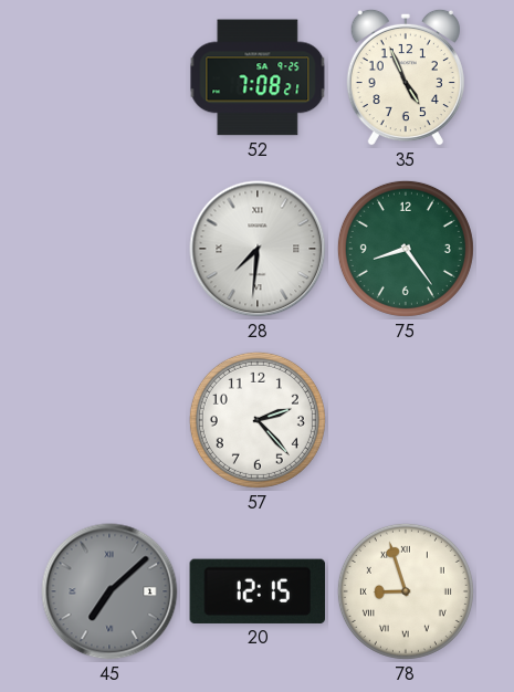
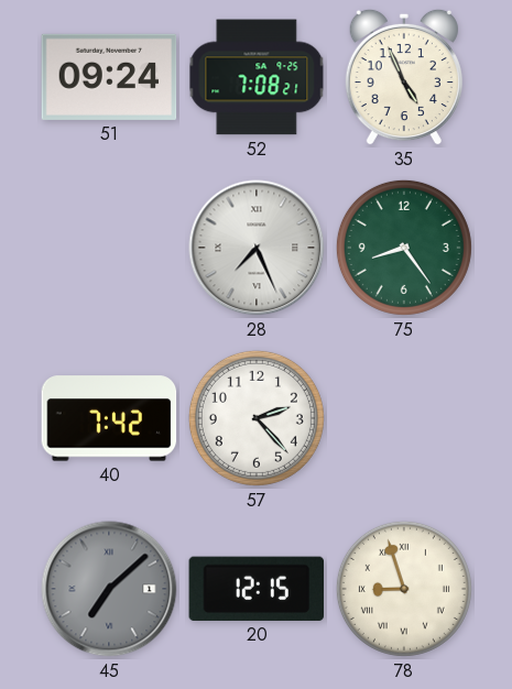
51: none -> 09:24
28: 7:31 -> 7:26
40: none -> 7:42
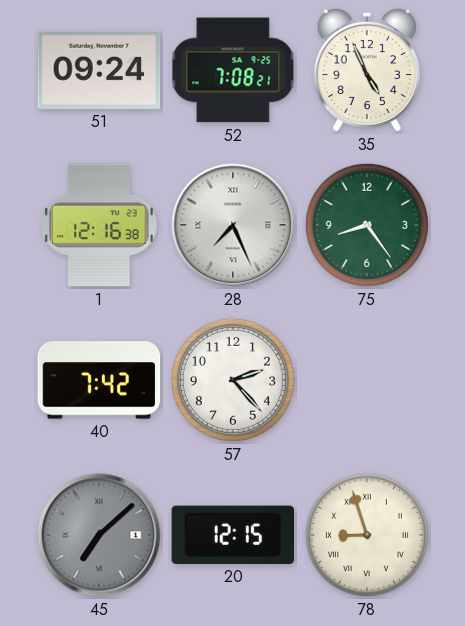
1: none -> 12:16
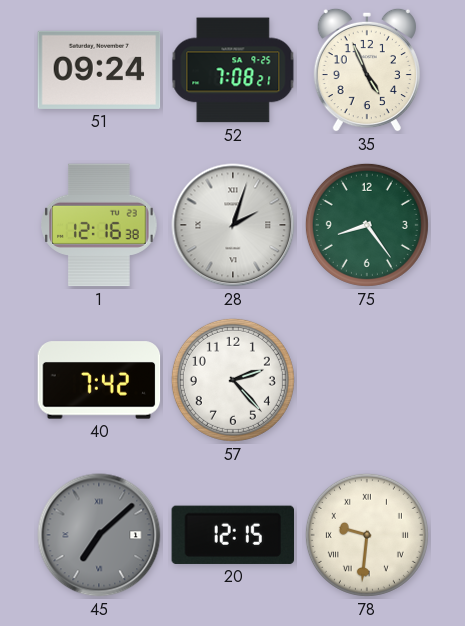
28: 7:26 -> 2:03
78: 8:57 -> 9:31
